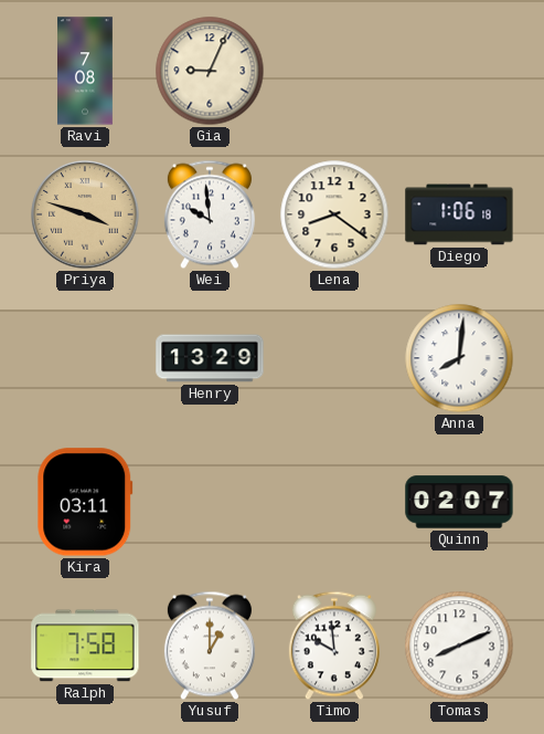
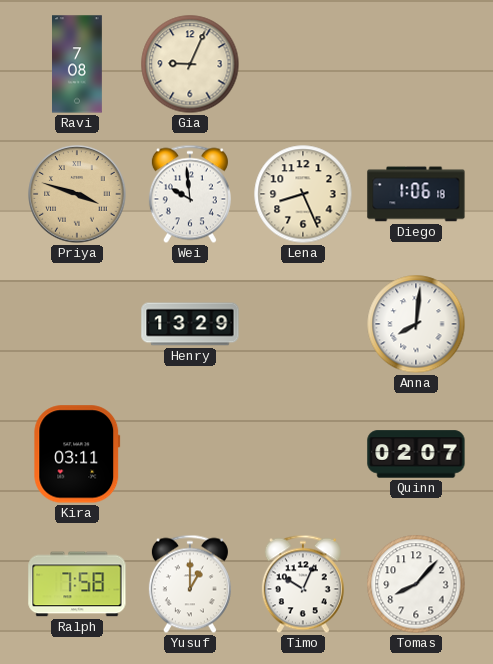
Lena: 8:21 -> 8:26
Timo: 9:59 -> 10:04
Tomas: 8:11 -> 8:07
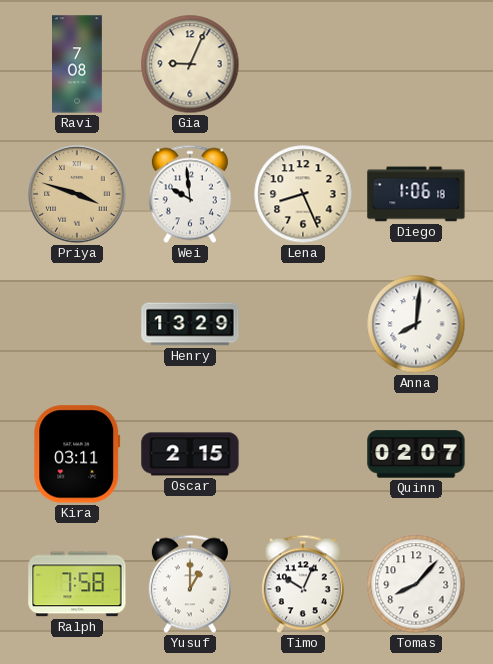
Oscar: none -> 2:15
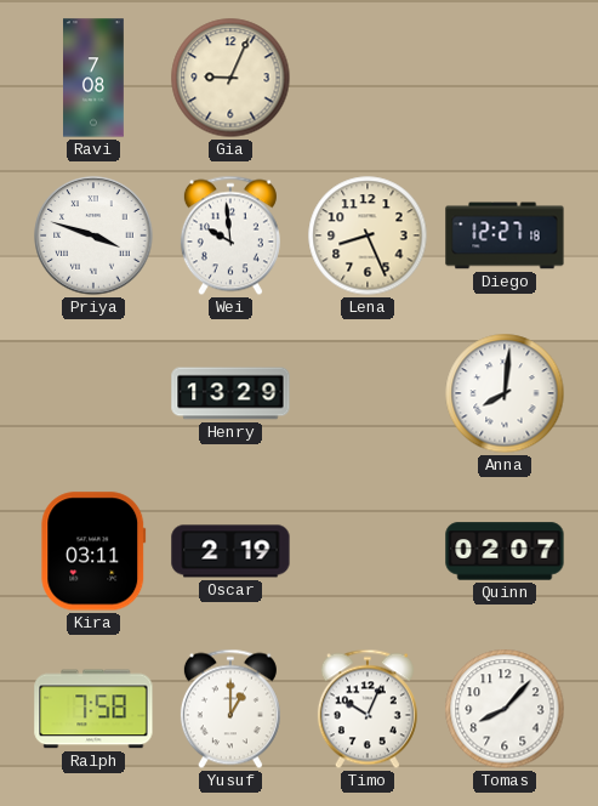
Priya dial: champagne -> white
Diego: 1:06 -> 12:27
Oscar: 2:15 -> 2:19
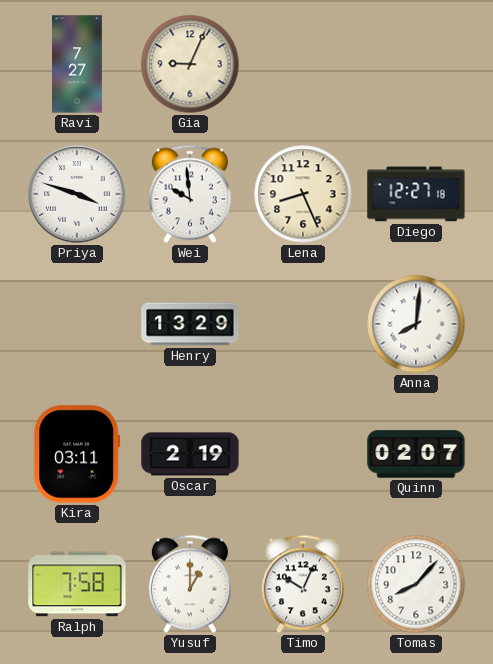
Ravi: 7:08 -> 7:27
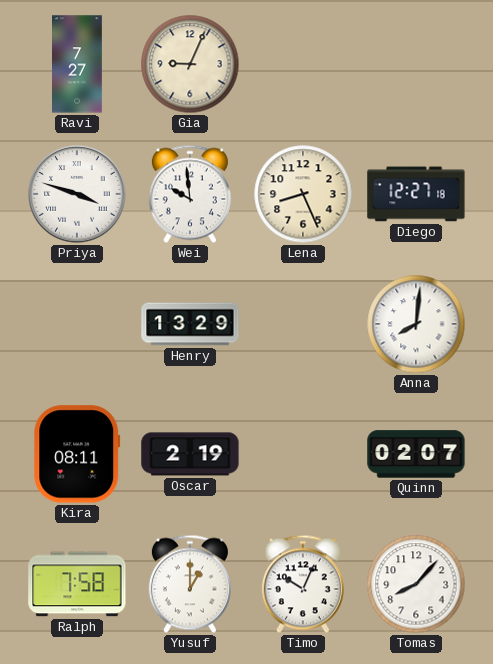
Kira: 03:11 -> 08:11
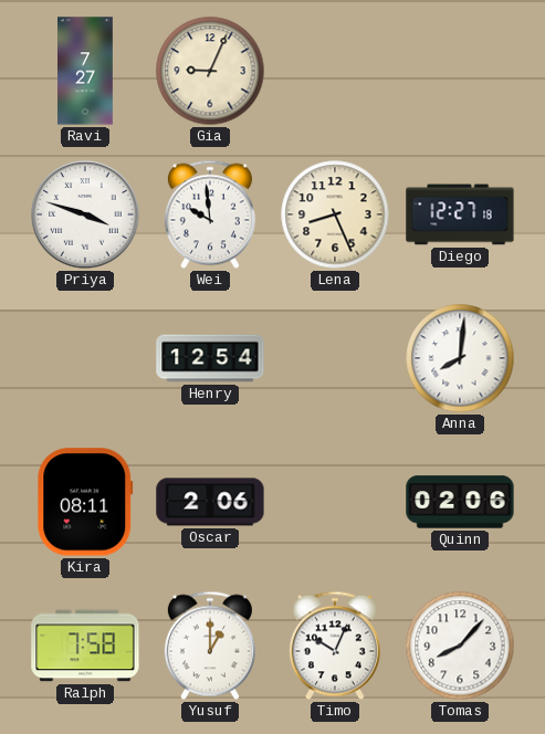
Henry: 13:29 -> 12:54
Oscar: 2:19 -> 2:06
Quinn: 02:07 -> 02:06
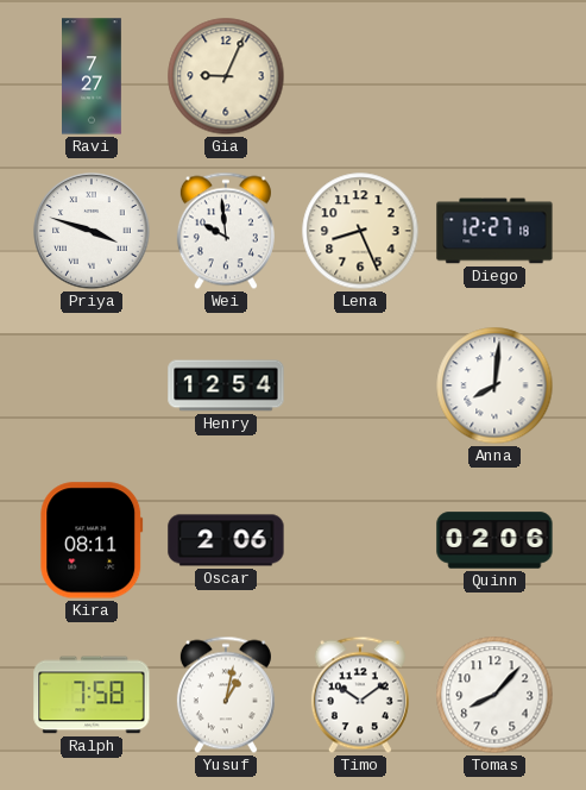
Yusuf: 1:00 -> 1:02
Timo: 10:04 -> 10:09
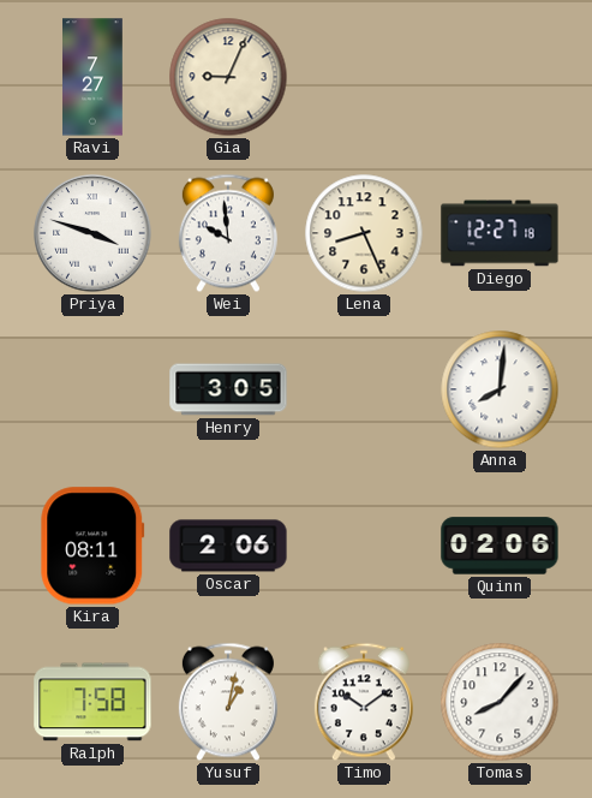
Henry: 12:54 -> 3:05
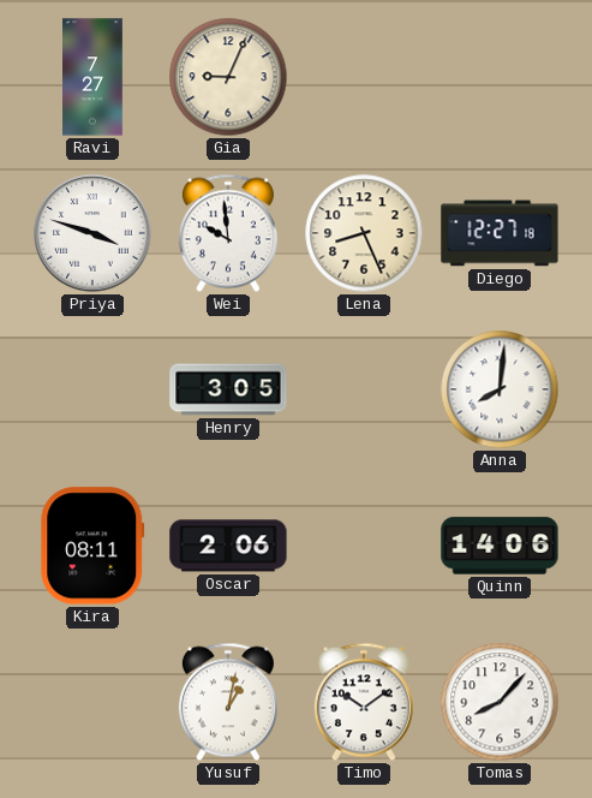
Quinn: 02:06 -> 14:06
Ralph: 7:58 -> none
